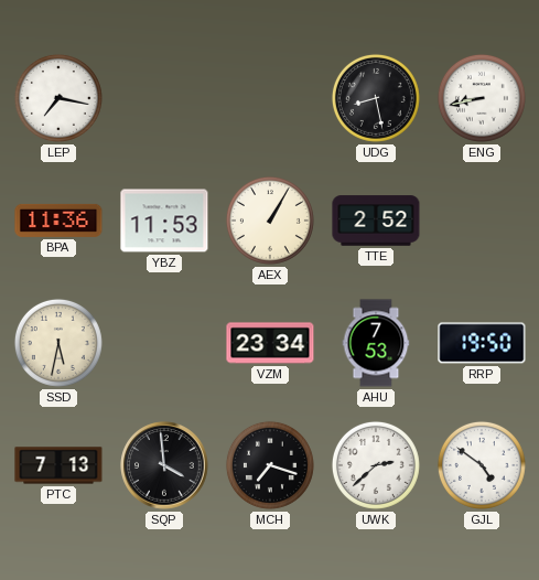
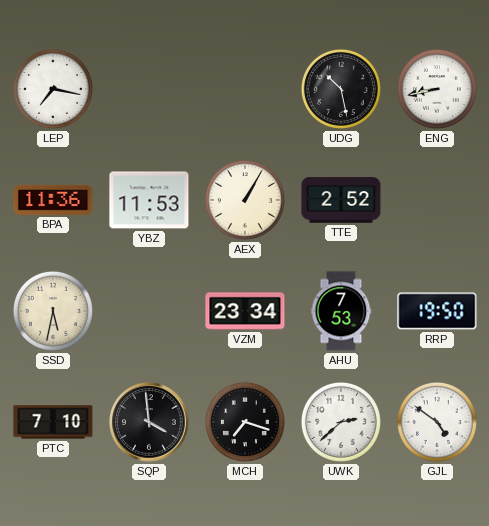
UDG: 8:28 -> 10:28
PTC: 7:13 -> 7:10
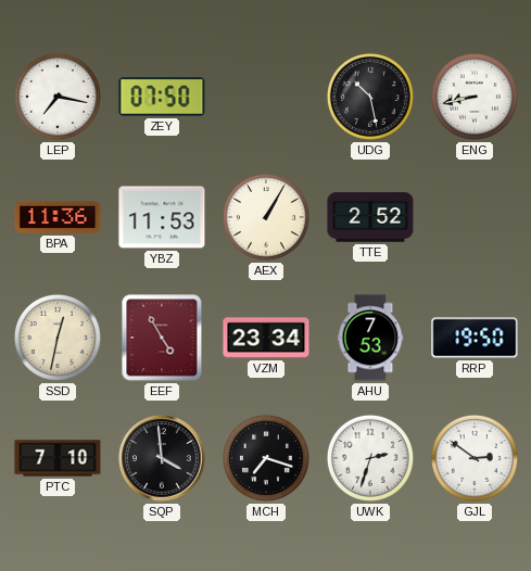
ZEY: none -> 07:50
SSD: 5:32 -> 12:32
EEF: none -> 4:55
UWK: 2:38 -> 2:33
GJL: 4:51 -> 2:51
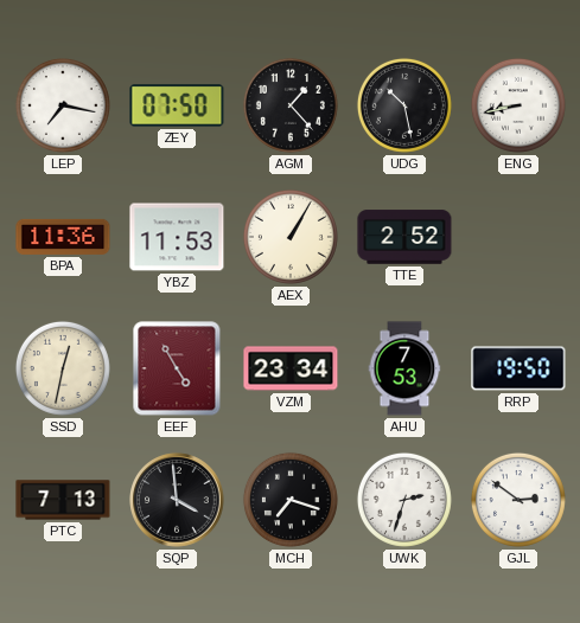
AGM: none -> 1:23
PTC: 7:10 -> 7:13
